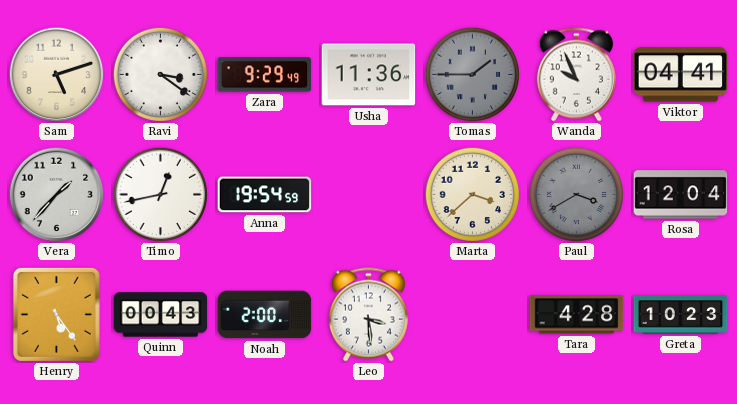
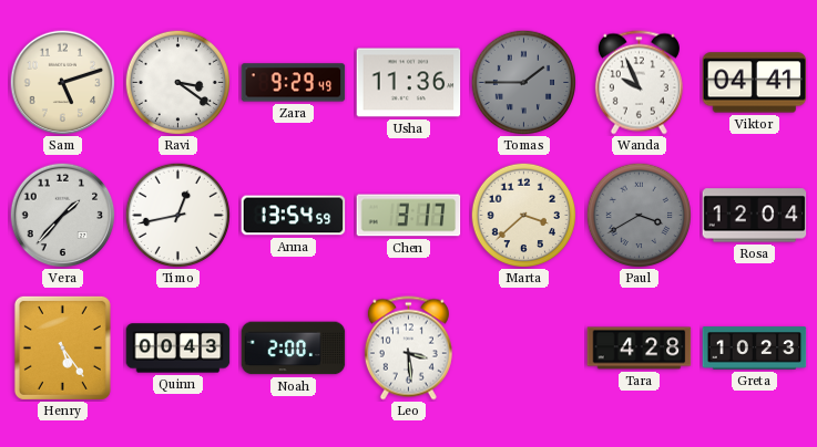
Anna: 19:54 -> 13:54
Chen: none -> 3:17
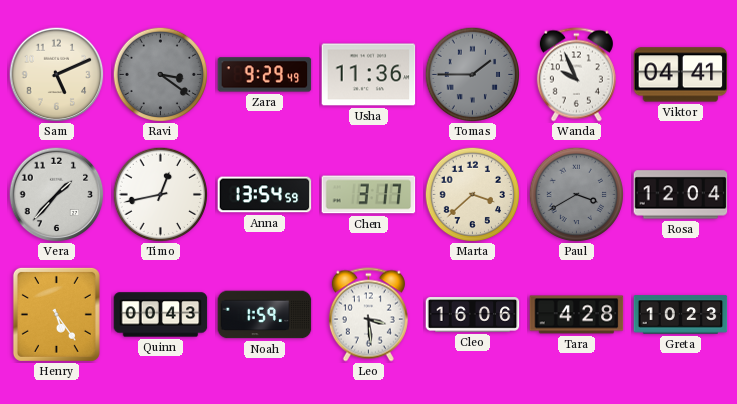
Sam: 5:12 -> 5:11
Ravi dial: white -> grey
Noah: 2:00 -> 1:59
Cleo: none -> 16:06
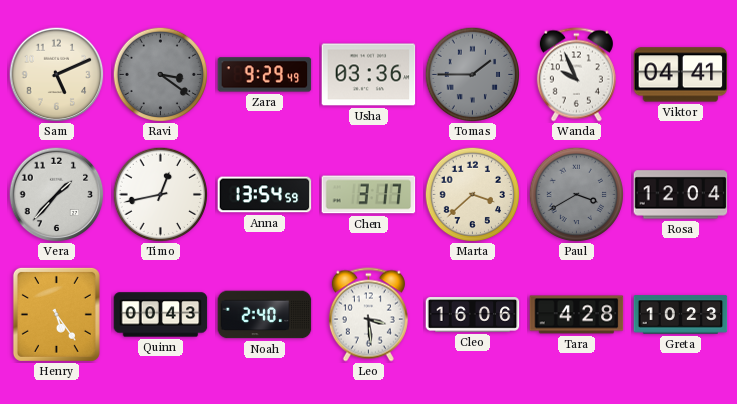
Usha: 11:36 -> 03:36
Noah: 1:59 -> 2:40
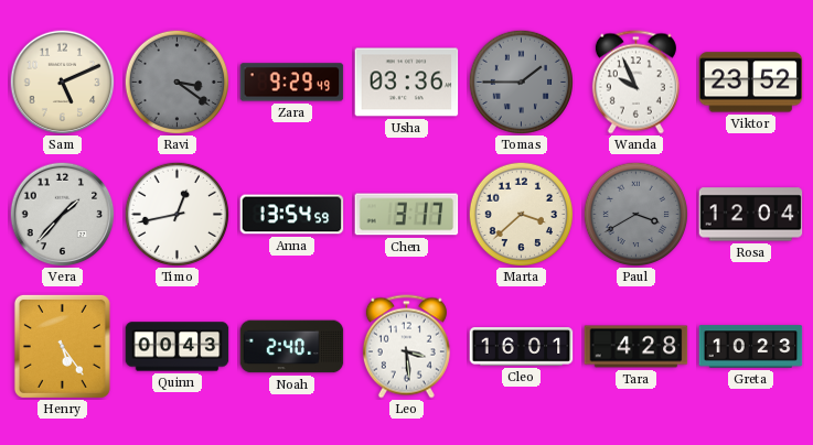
Viktor: 04:41 -> 23:52
Cleo: 16:06 -> 16:01
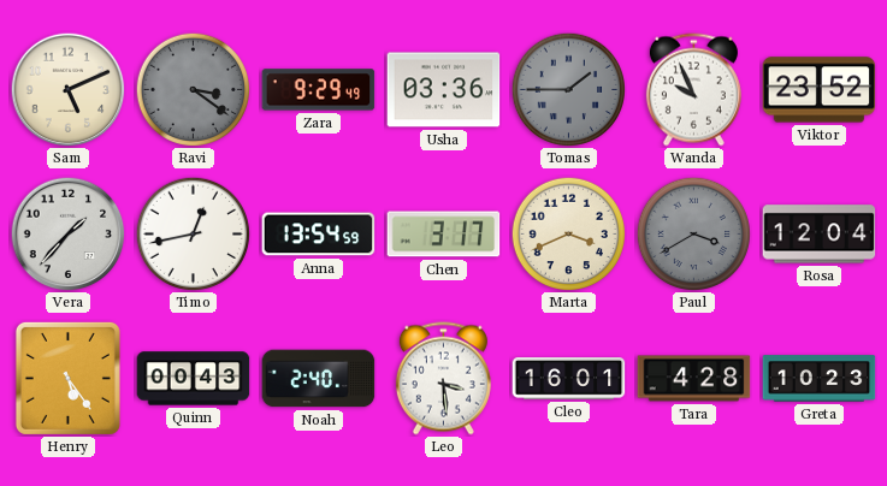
Marta: 3:38 -> 3:41
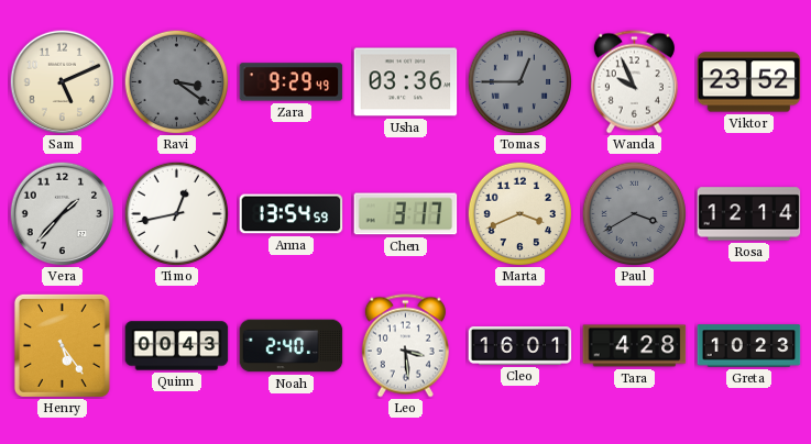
Tomas: 1:45 -> 12:45
Rosa: 12:04 -> 12:14
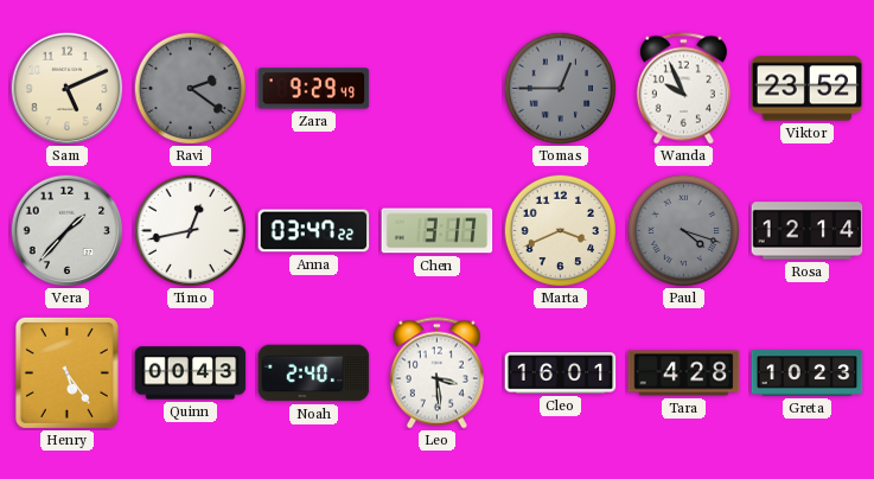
Ravi: 3:21 -> 2:21
Usha: 03:36 -> none
Anna: 13:54 -> 03:47
Paul: 3:40 -> 4:18
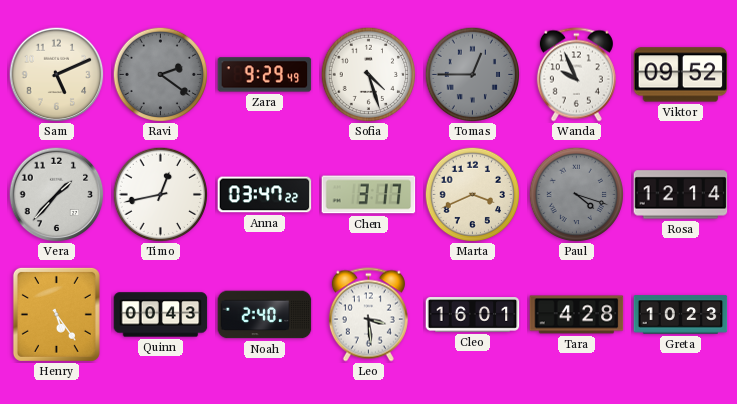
Sofia: none -> 4:27
Viktor: 23:52 -> 09:52
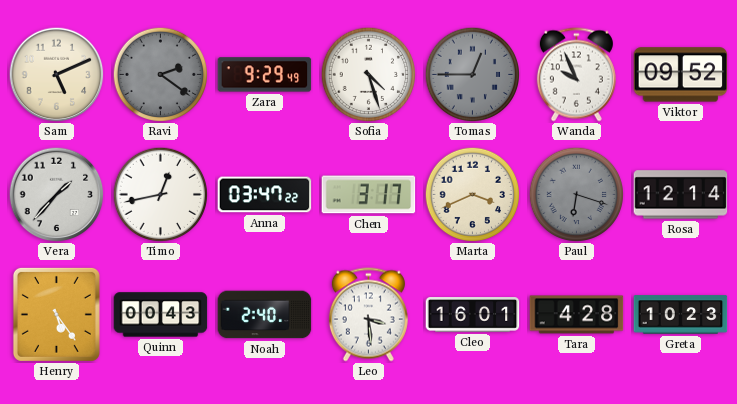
Paul: 4:18 -> 6:18
